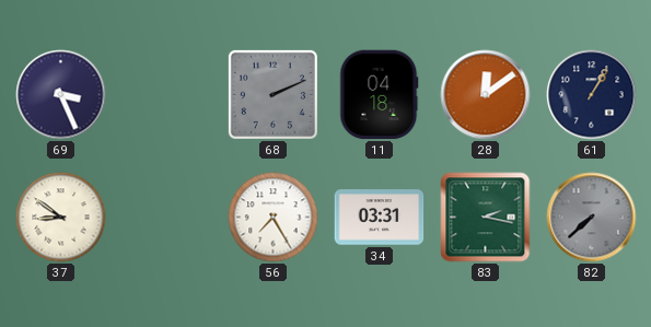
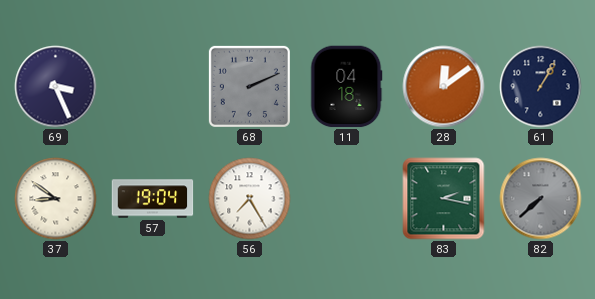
57: none -> 19:04
34: 03:31 -> none
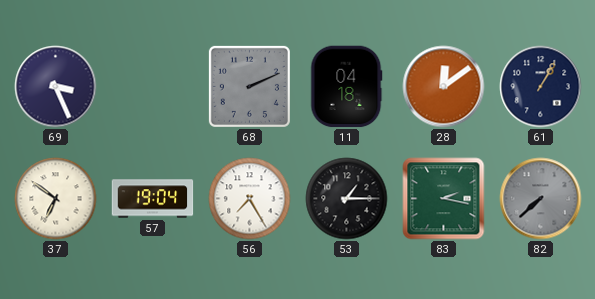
37: 8:51 -> 6:51
53: none -> 1:15
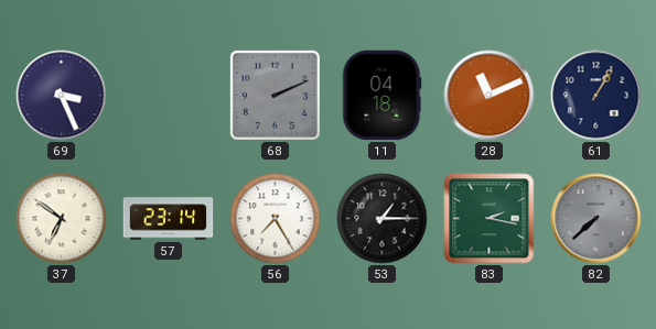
28: 12:09 -> 11:11
57: 19:04 -> 23:14
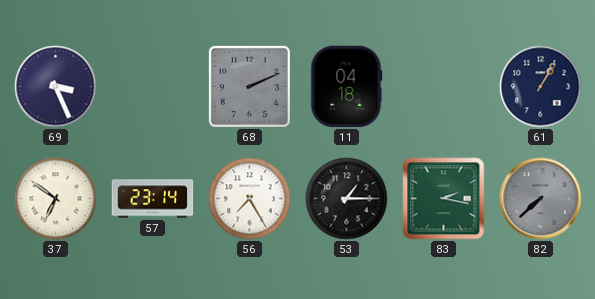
28: 11:11 -> none
